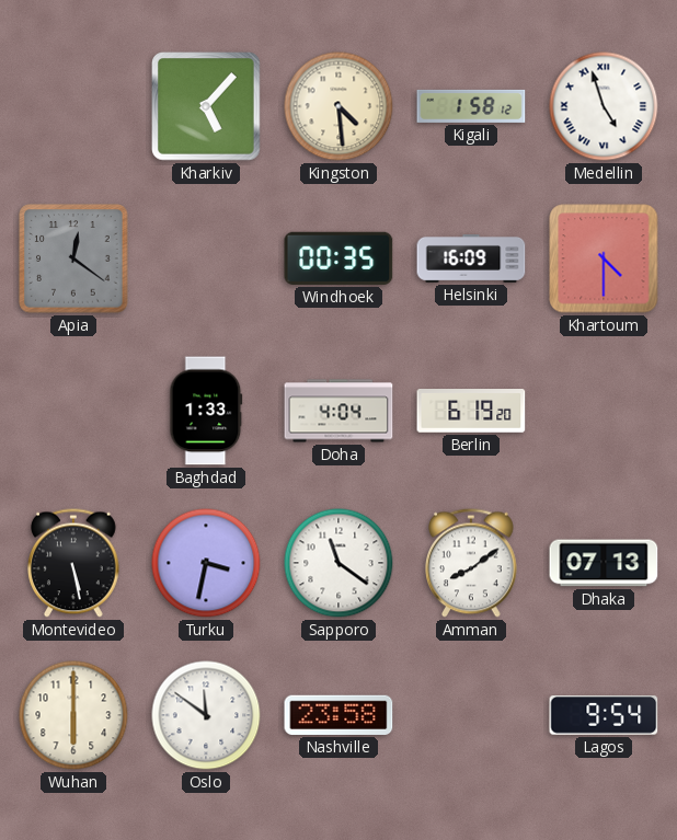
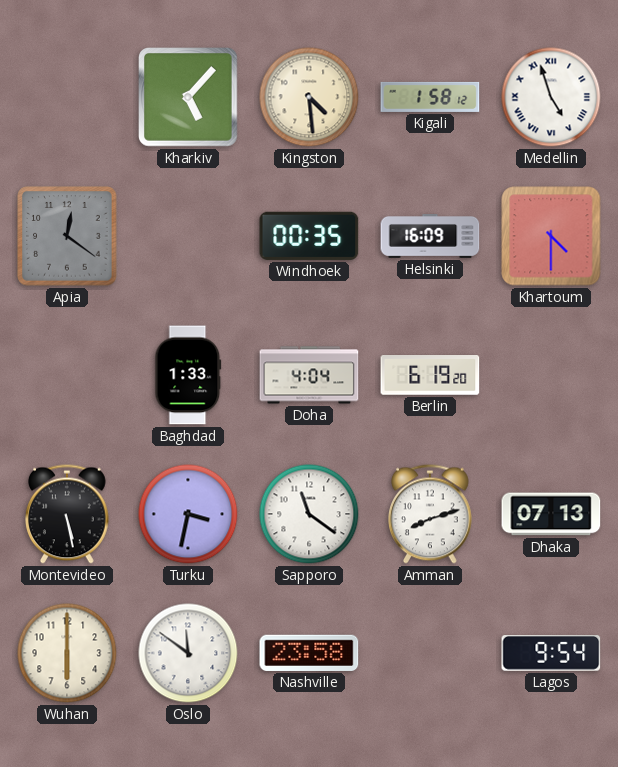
Amman: 8:09 -> 8:12
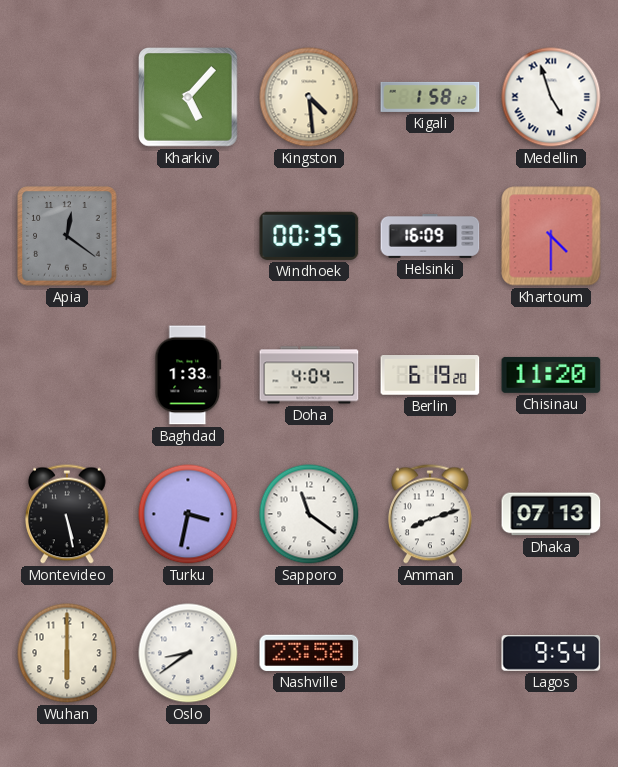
Chisinau: none -> 11:20
Oslo: 11:51 -> 8:39
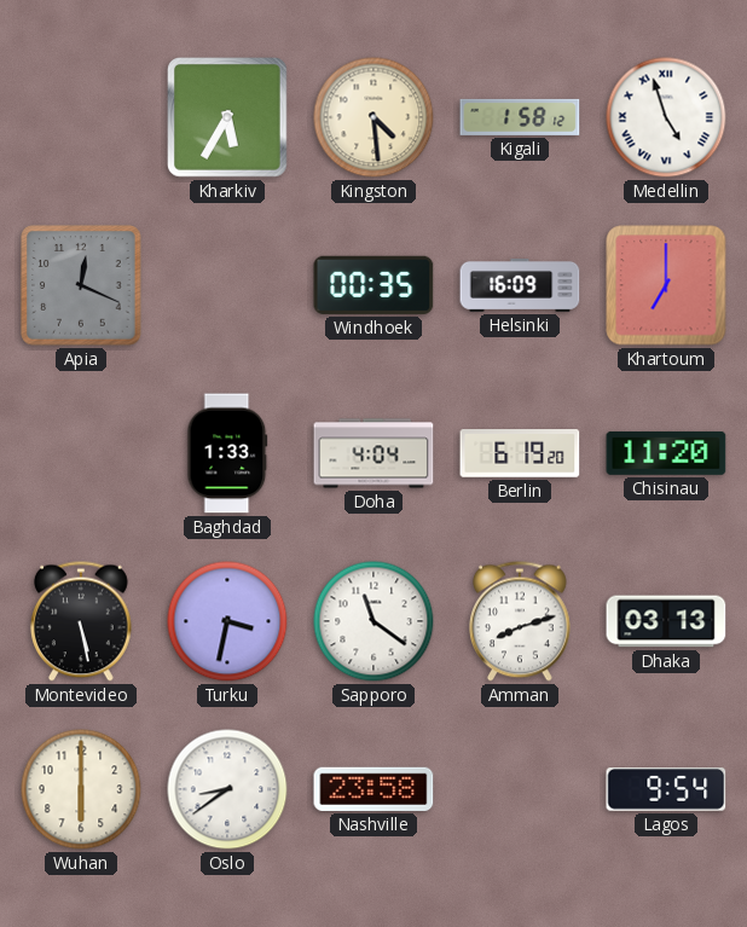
Kharkiv: 5:07 -> 5:35
Apia: 12:21 -> 12:19
Khartoum: 4:30 -> 7:00
Dhaka: 07:13 -> 03:13
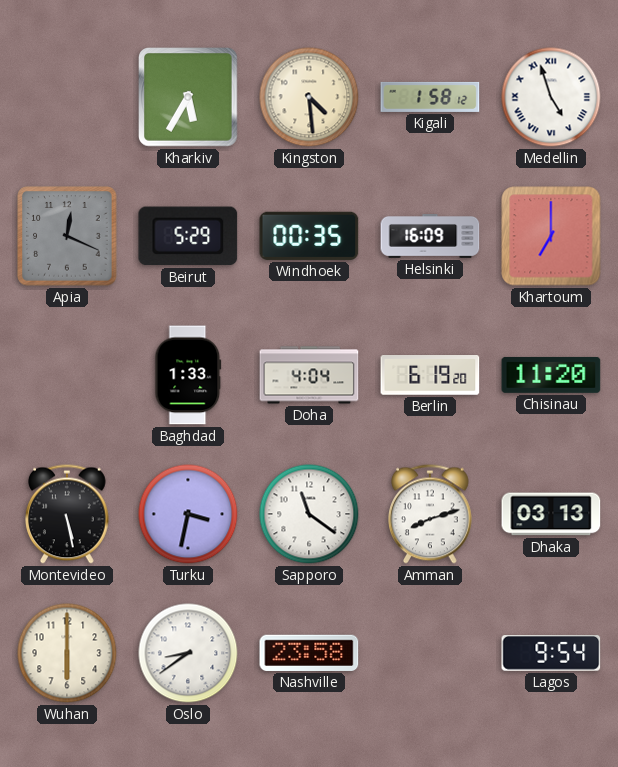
Beirut: none -> 5:29
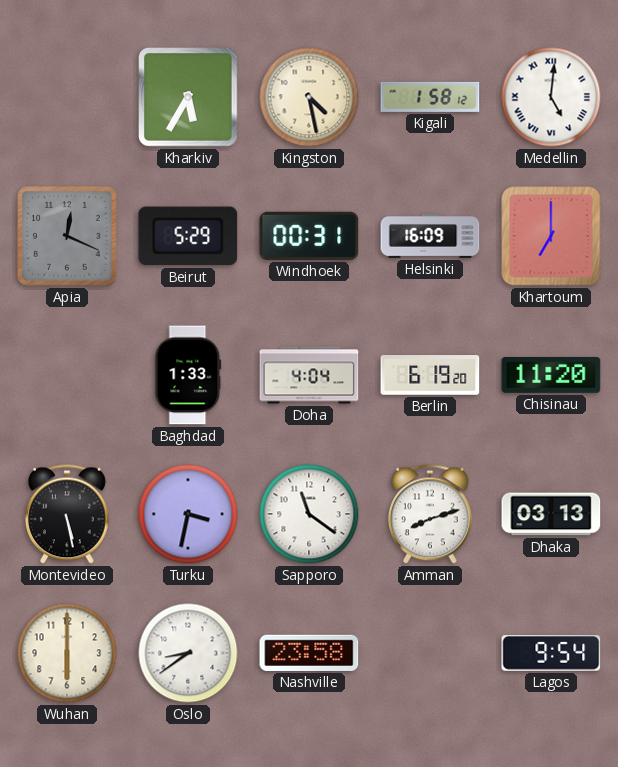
Kingston: 4:29 -> 4:28
Medellin: 4:57 -> 5:01
Windhoek: 00:35 -> 00:31
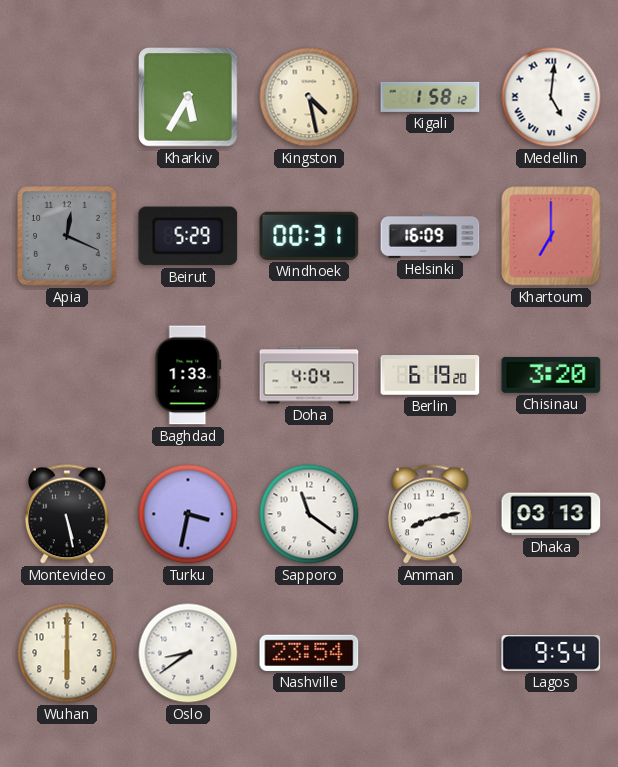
Chisinau: 11:20 -> 3:20
Amman: 8:12 -> 8:13
Nashville: 23:58 -> 23:54
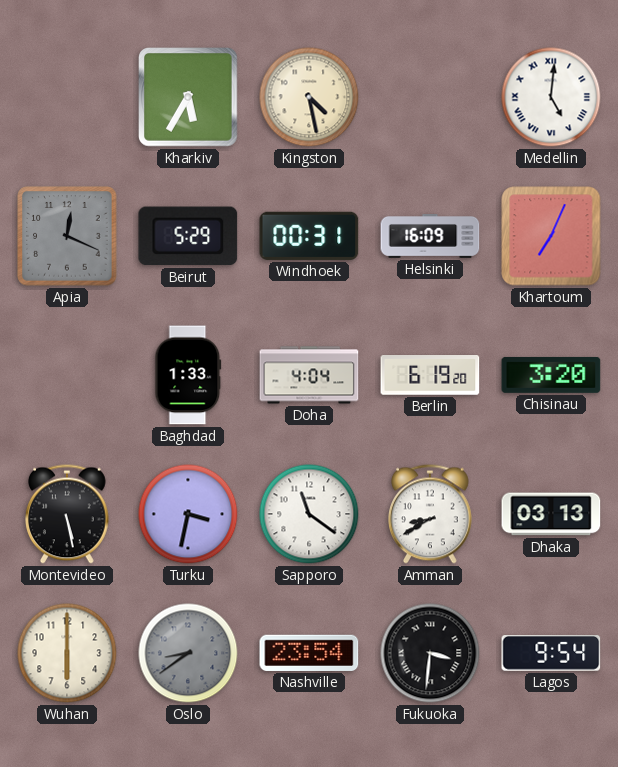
Kigali: 1:58 -> none
Khartoum: 7:00 -> 7:04
Amman: 8:13 -> 8:40
Oslo dial: white -> grey
Fukuoka: none -> 3:31
